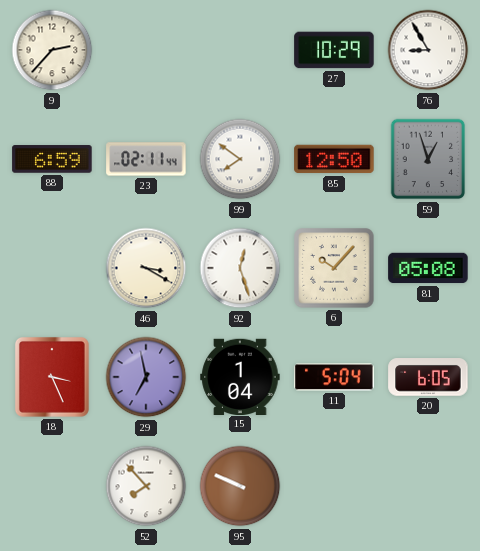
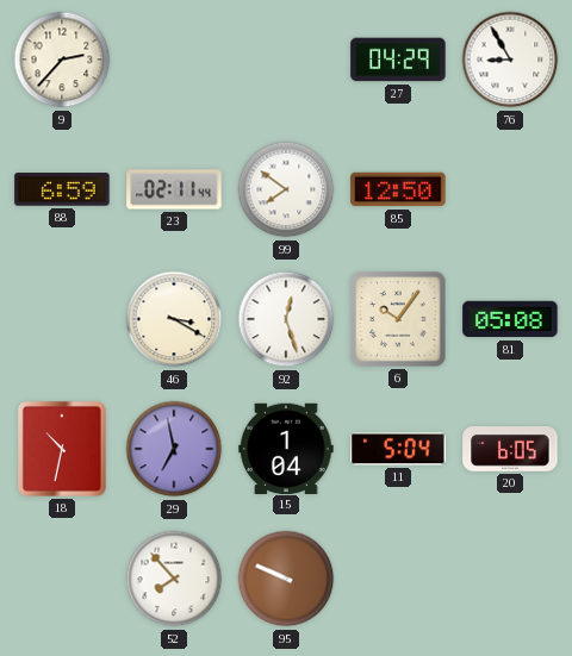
27: 10:29 -> 04:29
59: 12:57 -> none
6: 10:07 -> 10:06
18: 3:26 -> 10:32
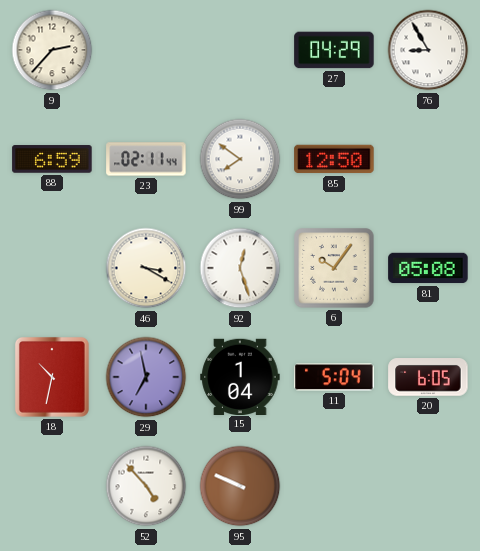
52: 7:53 -> 4:53
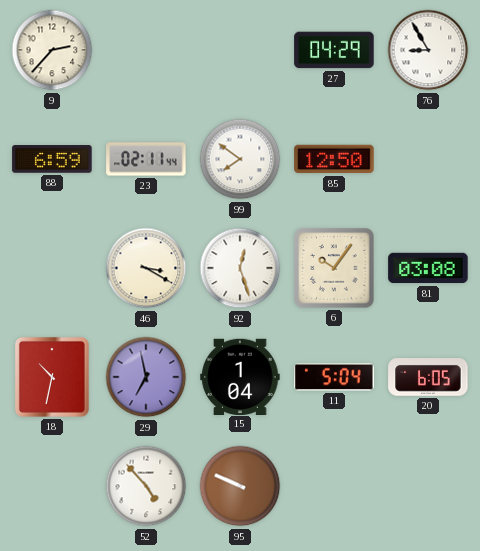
81: 05:08 -> 03:08
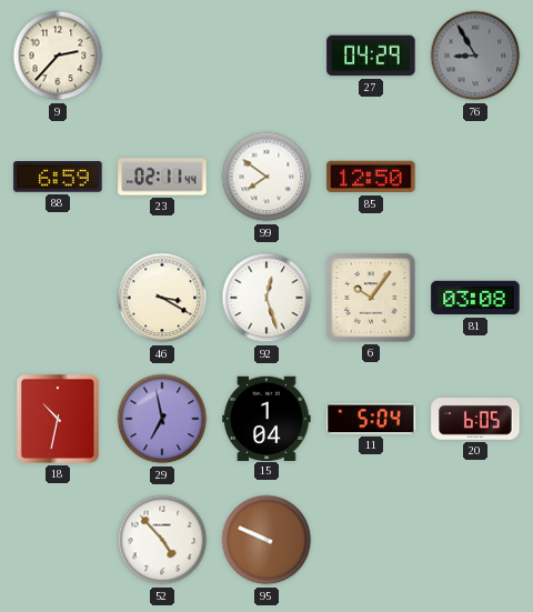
76 dial: white -> grey
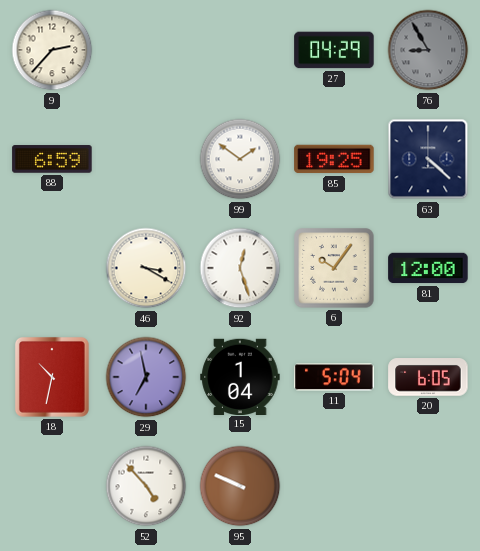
23: 02:11 -> none
99: 7:51 -> 1:51
85: 12:50 -> 19:25
63: none -> 4:22
81: 03:08 -> 12:00
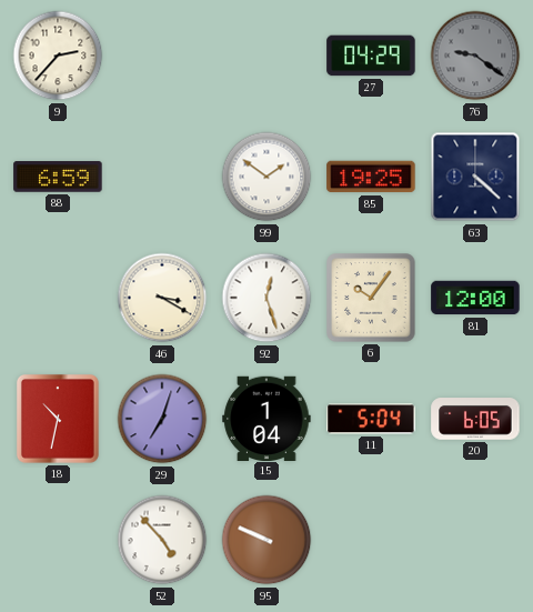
76: 8:55 -> 9:21
29: 6:58 -> 7:03
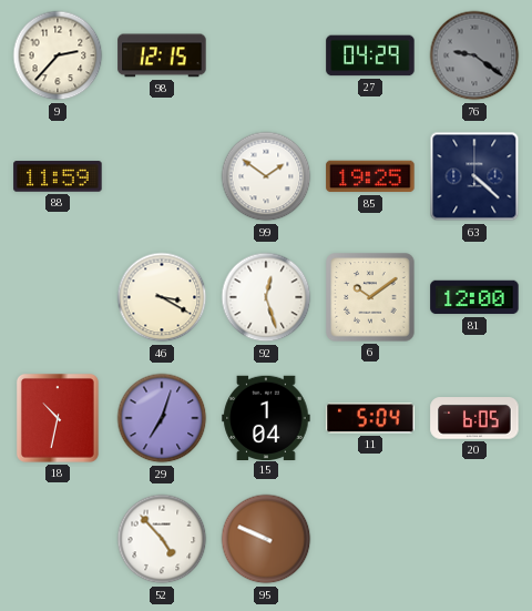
98: none -> 12:15
88: 6:59 -> 11:59
6: 10:06 -> 10:09
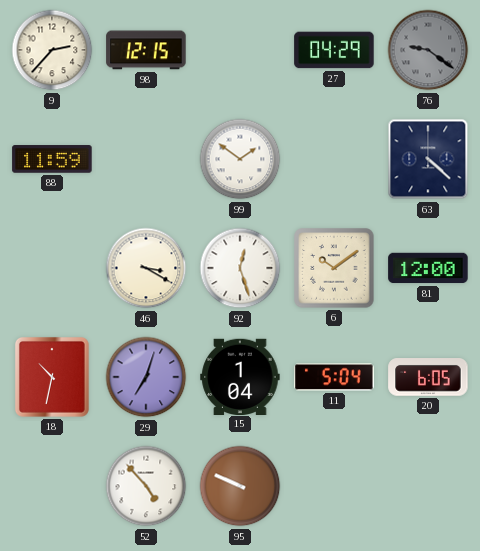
85: 19:25 -> none
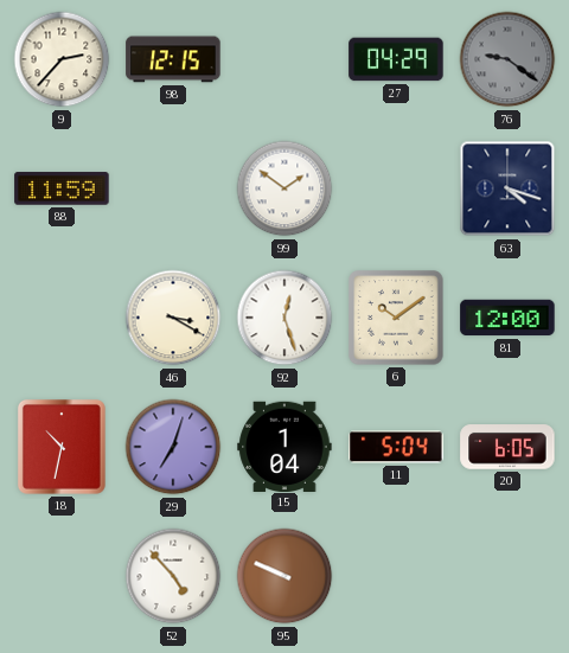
63: 4:22 -> 4:18
